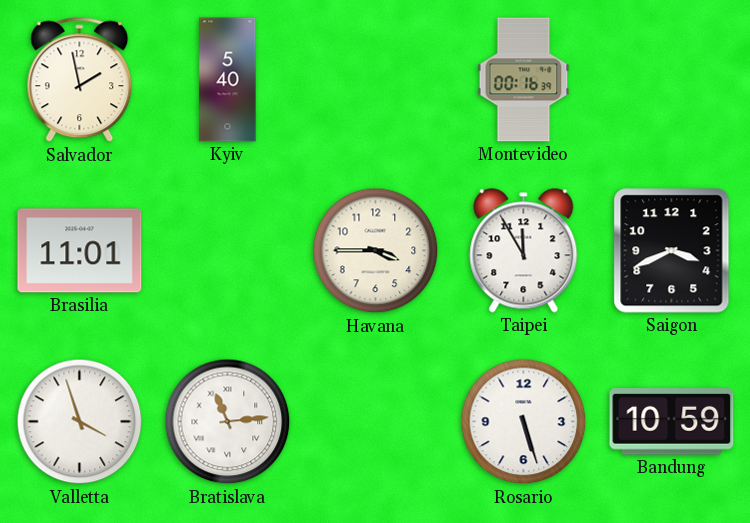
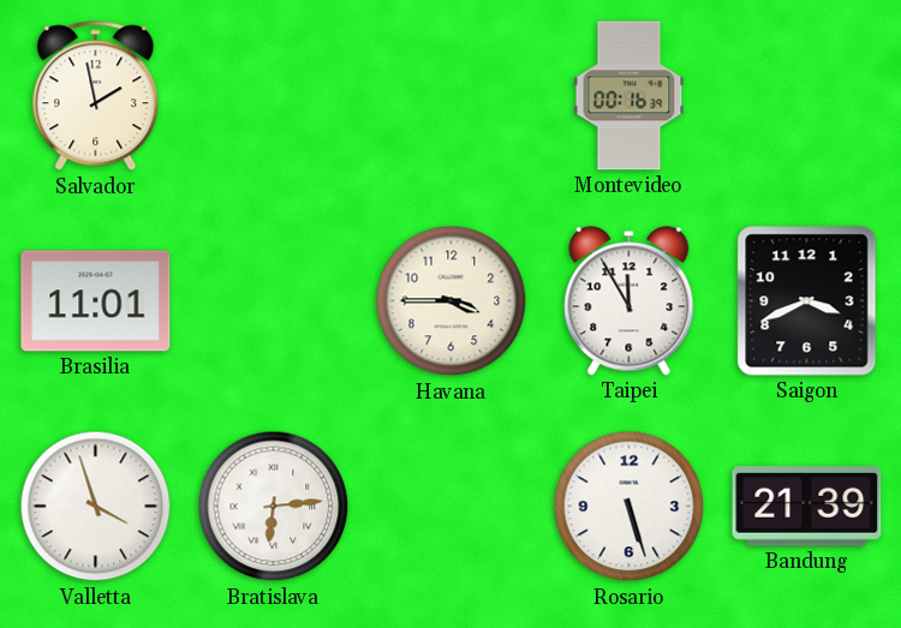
Kyiv: 5:40 -> none
Bratislava: 11:14 -> 6:14
Bandung: 10:59 -> 21:39
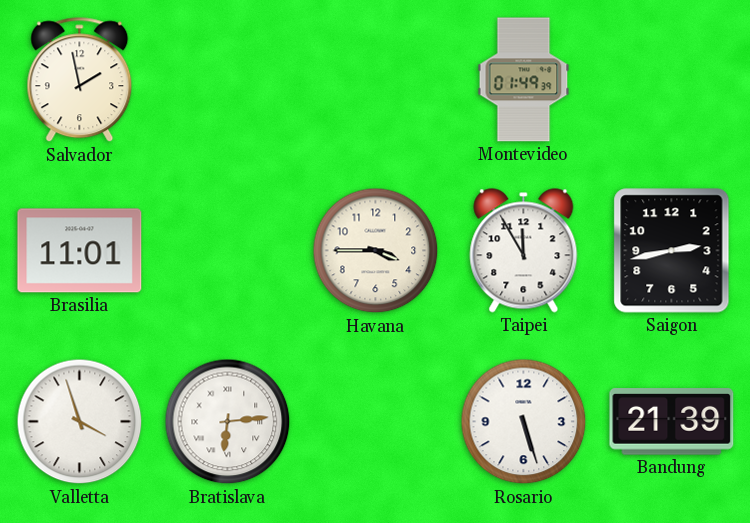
Montevideo: 00:16 -> 01:49
Saigon: 3:41 -> 2:43
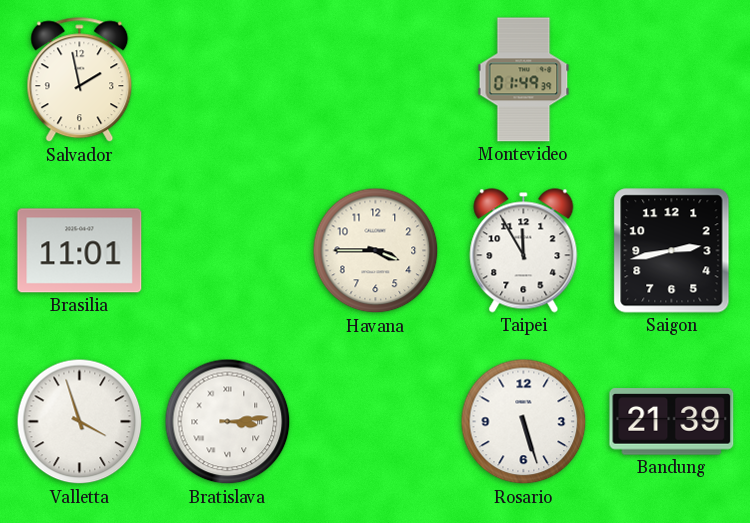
Bratislava: 6:14 -> 3:14
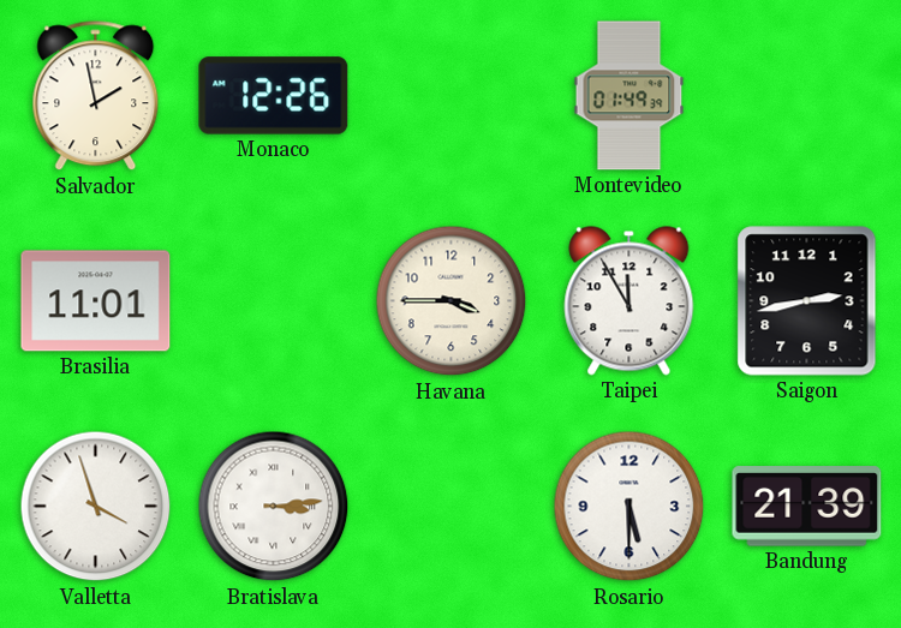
Monaco: none -> 12:26
Rosario: 5:27 -> 5:30
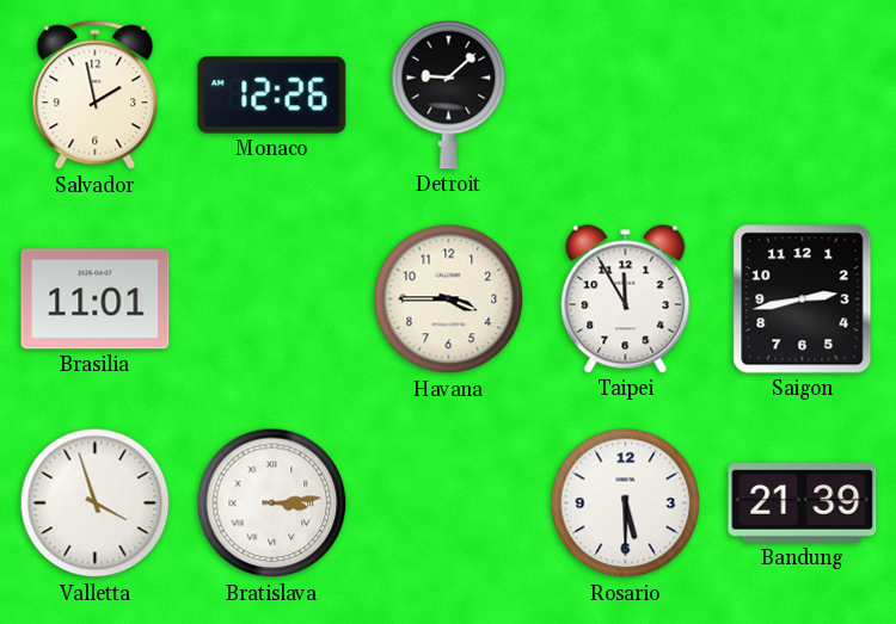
Detroit: none -> 9:08
Montevideo: 01:49 -> none
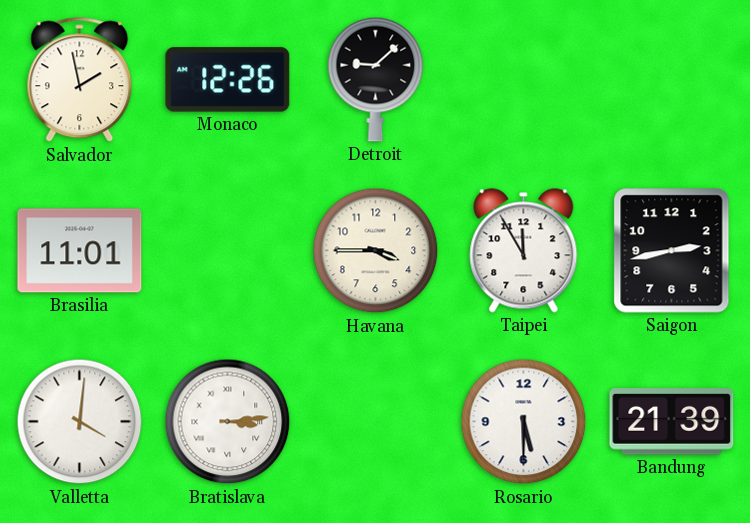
Valletta: 3:57 -> 4:01
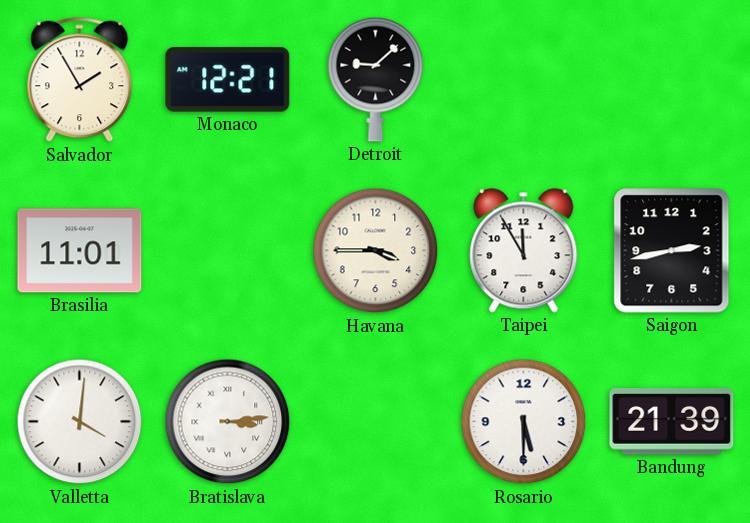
Salvador: 1:58 -> 1:55
Monaco: 12:26 -> 12:21
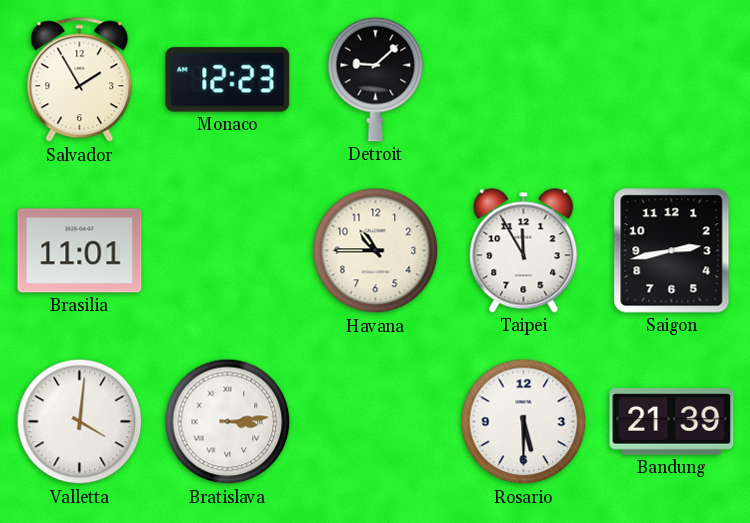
Monaco: 12:21 -> 12:23
Havana: 3:45 -> 10:45
